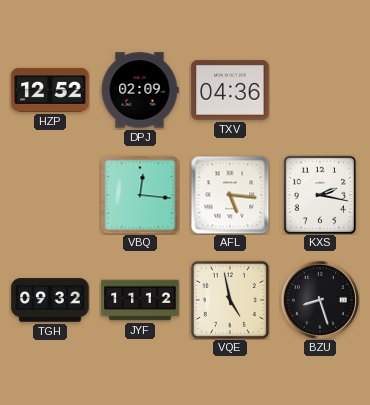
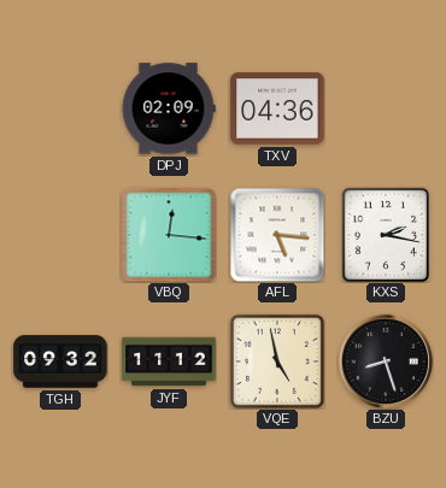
HZP: 12:52 -> none
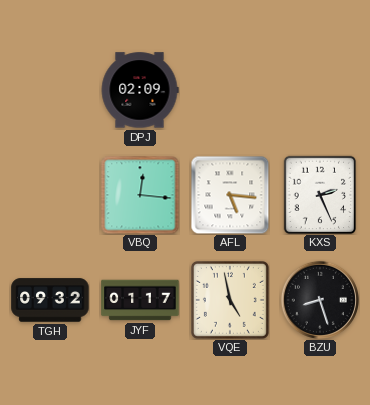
TXV: 04:36 -> none
KXS: 2:17 -> 2:26
JYF: 11:12 -> 01:17
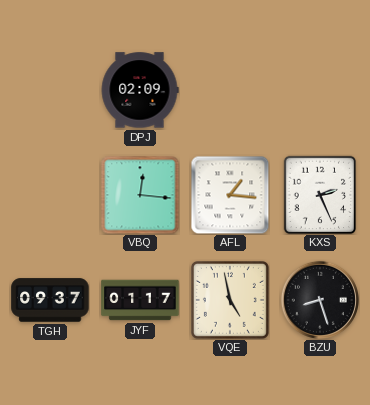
AFL: 5:16 -> 1:16
TGH: 09:32 -> 09:37
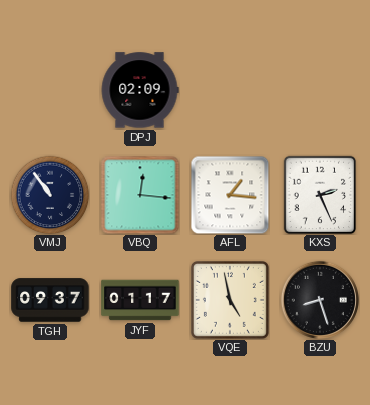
VMJ: none -> 10:54
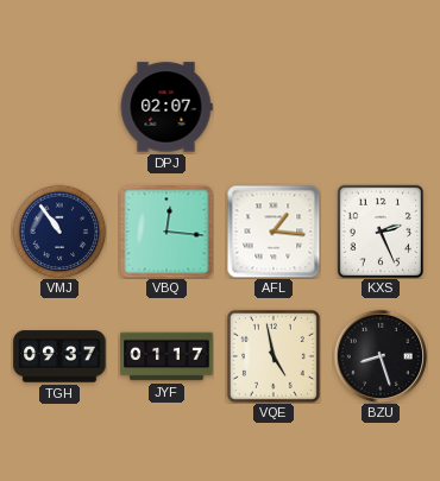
DPJ: 02:09 -> 02:07
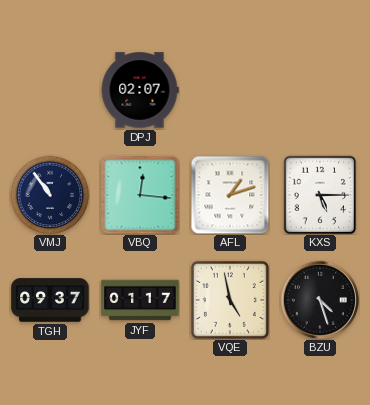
AFL: 1:16 -> 1:12
KXS: 2:26 -> 5:15
BZU: 8:27 -> 4:27
